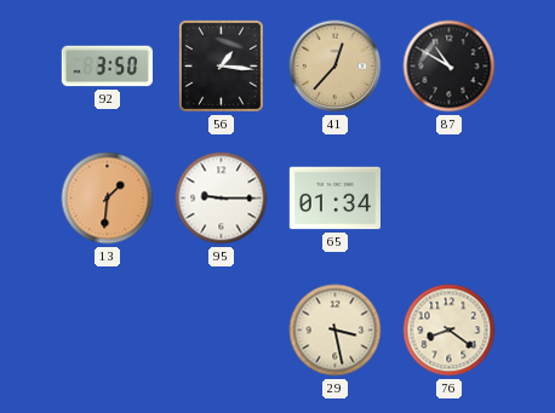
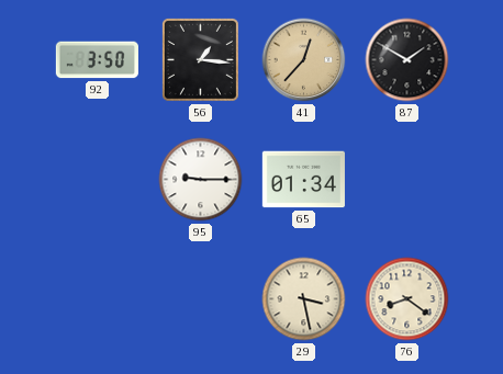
87: 10:50 -> 1:50
13: 1:31 -> none
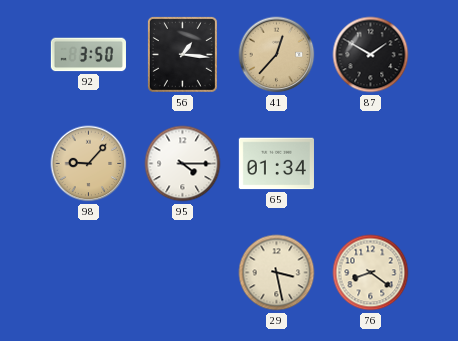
98: none -> 9:07
95: 9:15 -> 4:15
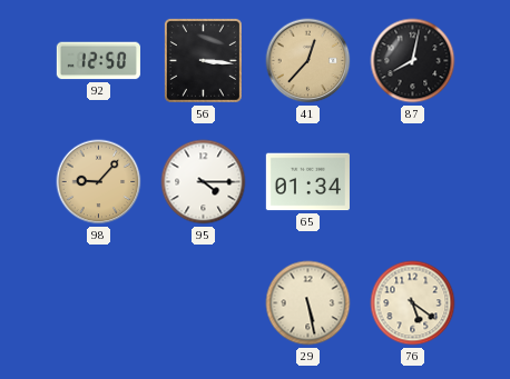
92: 3:50 -> 12:50
56: 1:16 -> 3:16
87: 1:50 -> 8:02
29: 3:28 -> 5:28
76: 8:21 -> 5:21
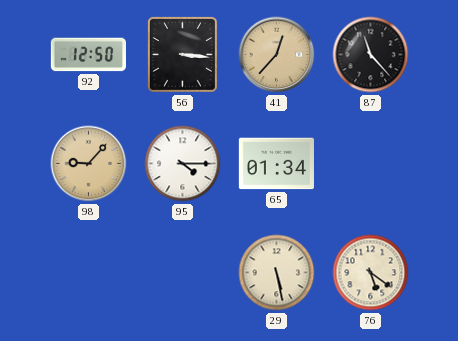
87: 8:02 -> 11:23
